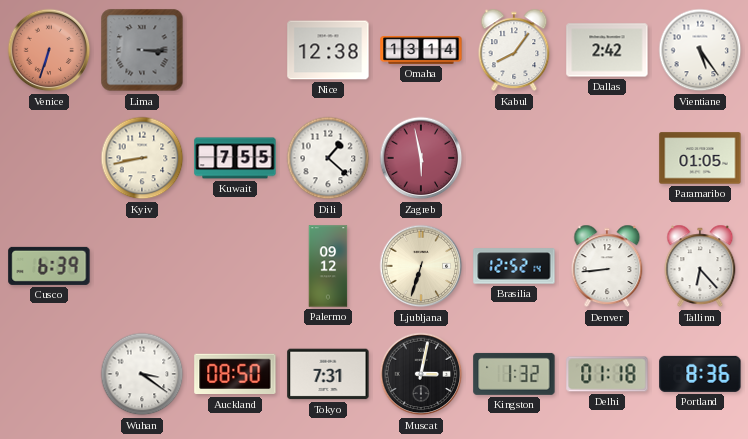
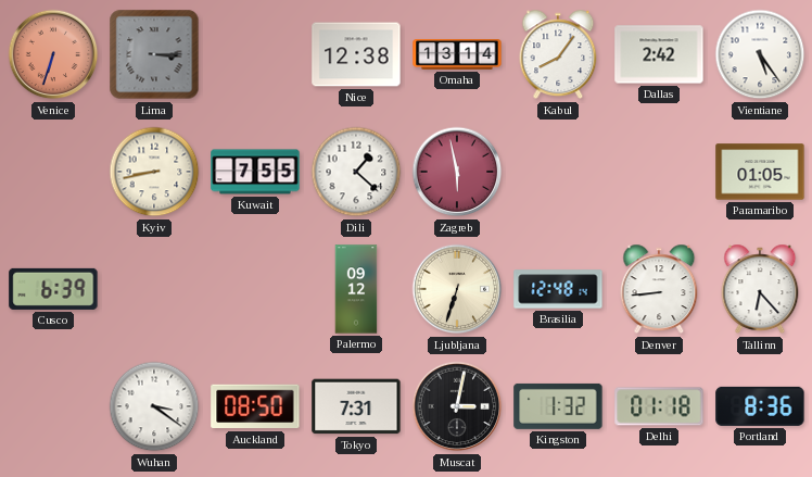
Brasilia: 12:52 -> 12:48
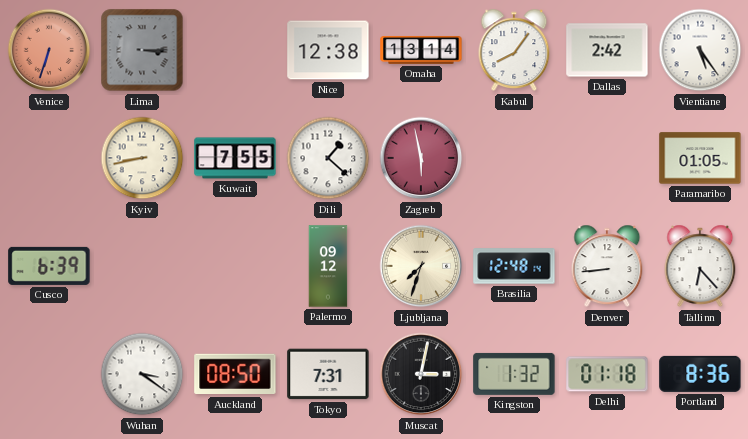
Ljubljana: 6:33 -> 7:33
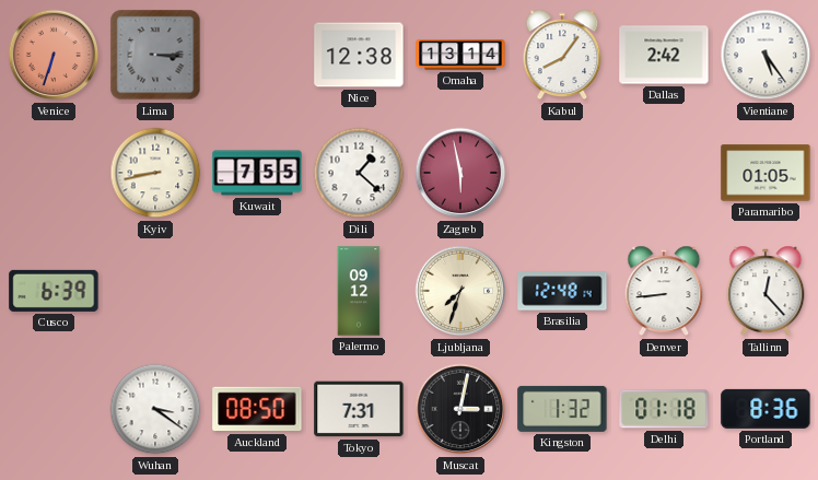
Tallinn: 6:23 -> 12:23
